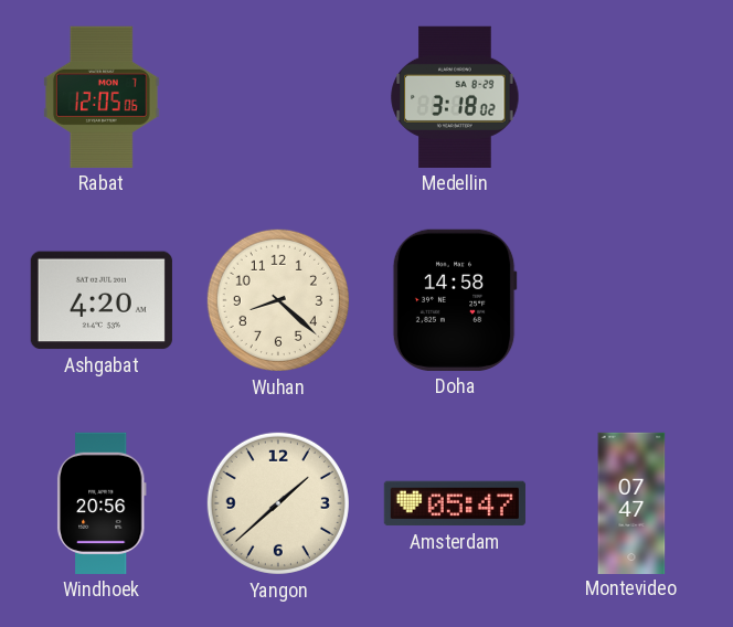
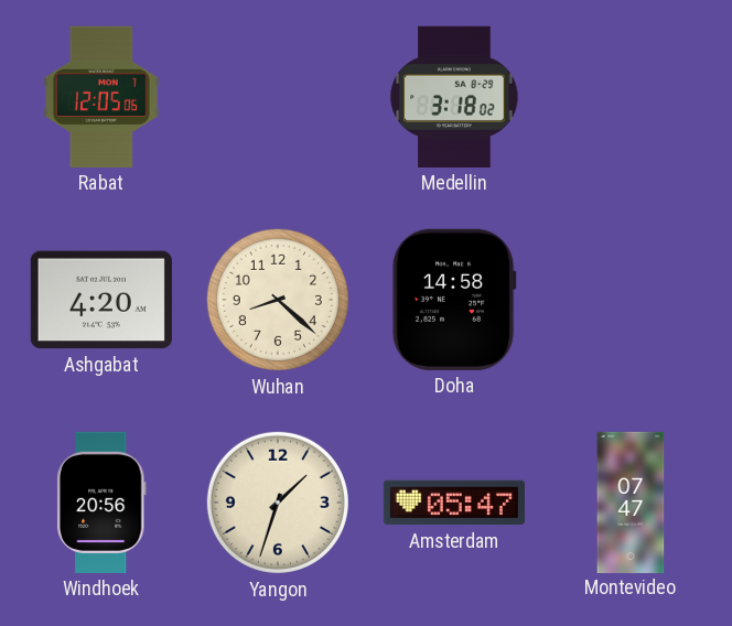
Yangon: 1:38 -> 1:33
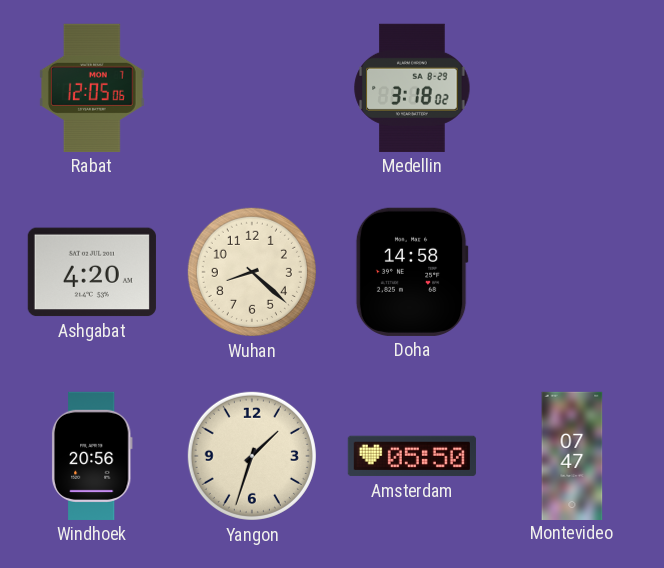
Amsterdam: 05:47 -> 05:50
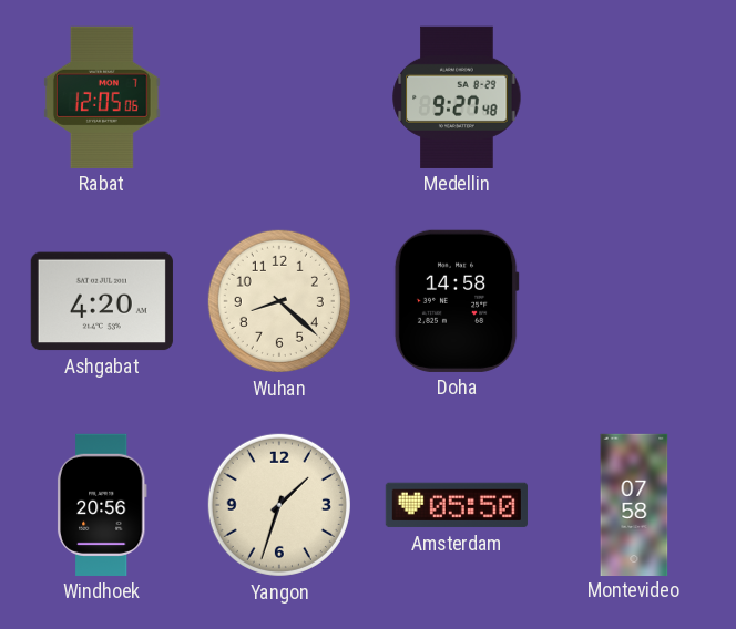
Medellin: 3:18 -> 9:27
Montevideo: 07:47 -> 07:58
